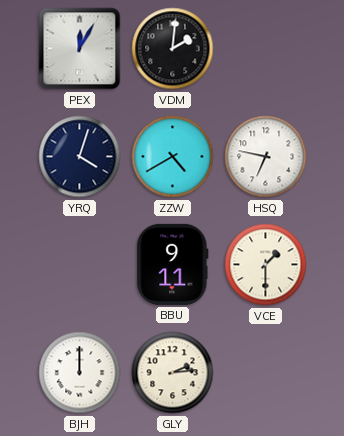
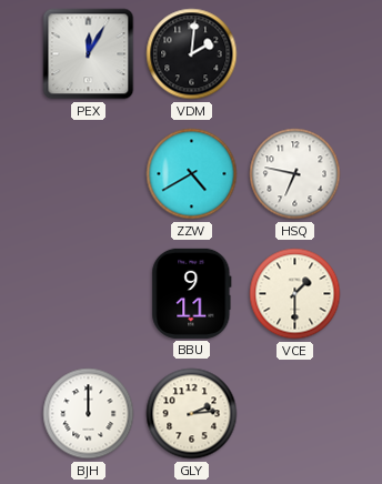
YRQ: 4:03 -> none
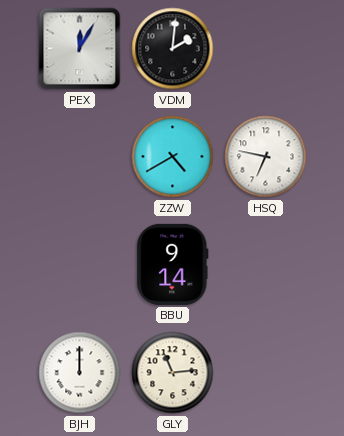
BBU: 9:11 -> 9:14
VCE: 1:30 -> none
GLY: 2:14 -> 11:14
